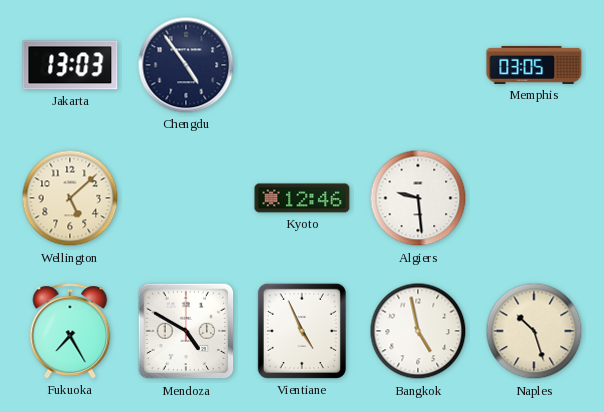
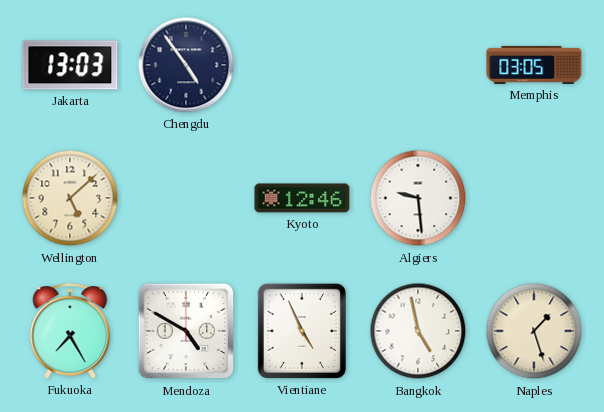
Naples: 10:27 -> 1:27
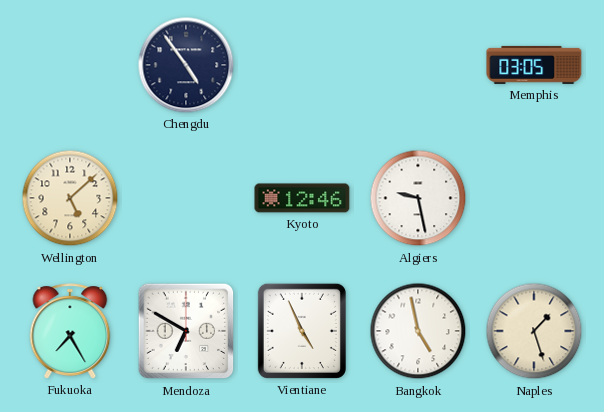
Jakarta: 13:03 -> none
Algiers: 9:29 -> 9:28
Mendoza: 4:50 -> 6:50
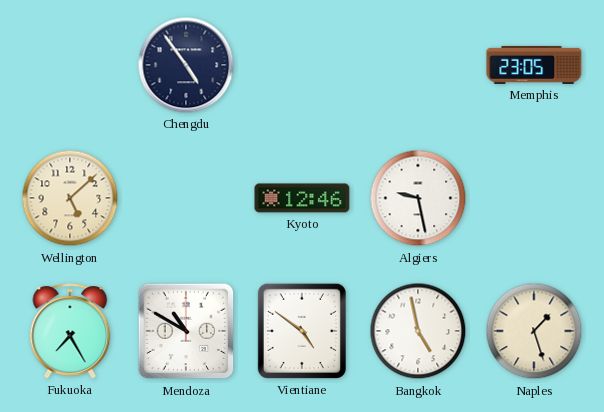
Memphis: 03:05 -> 23:05
Mendoza: 6:50 -> 10:50
Vientiane: 4:56 -> 4:51
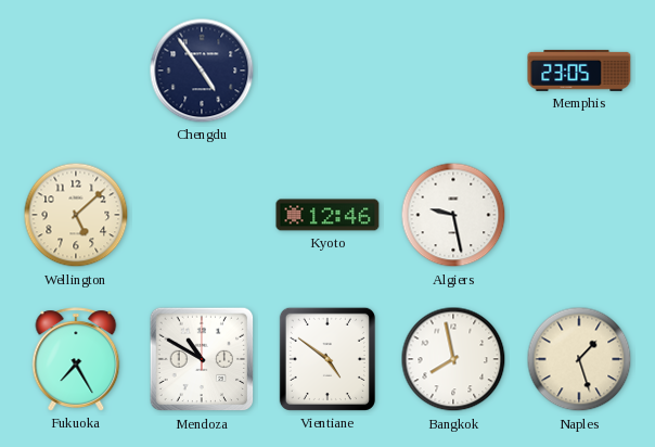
Bangkok: 4:58 -> 7:58
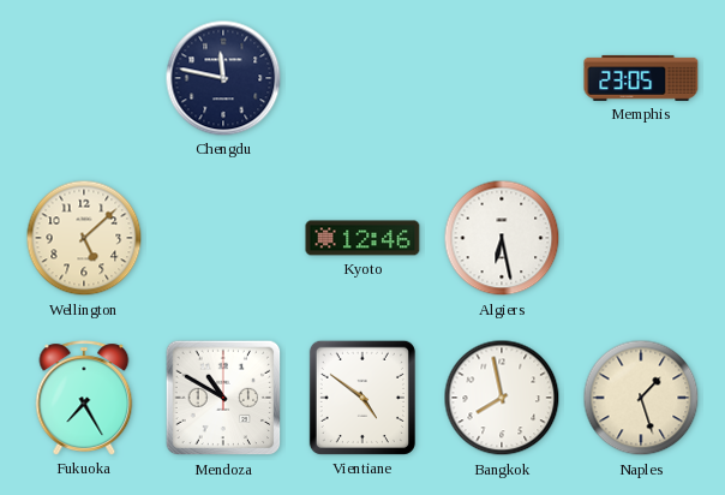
Chengdu: 4:54 -> 11:47
Algiers: 9:28 -> 6:28
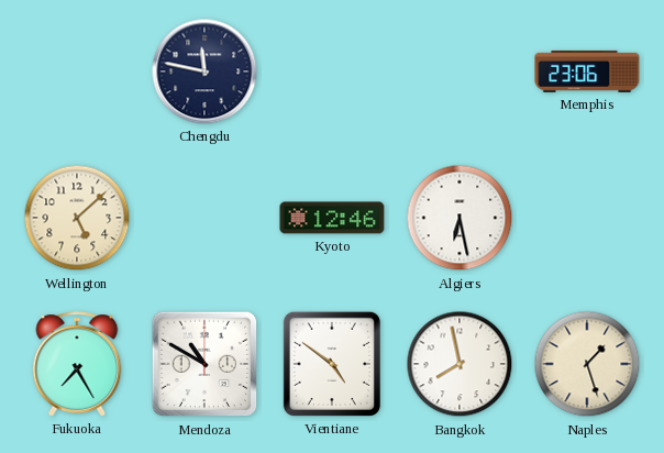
Memphis: 23:05 -> 23:06
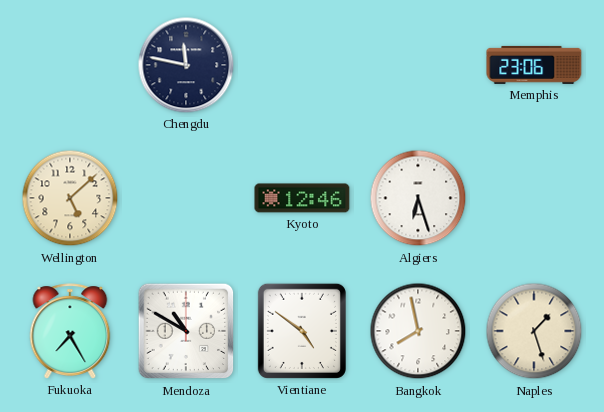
Algiers: 6:28 -> 6:27
